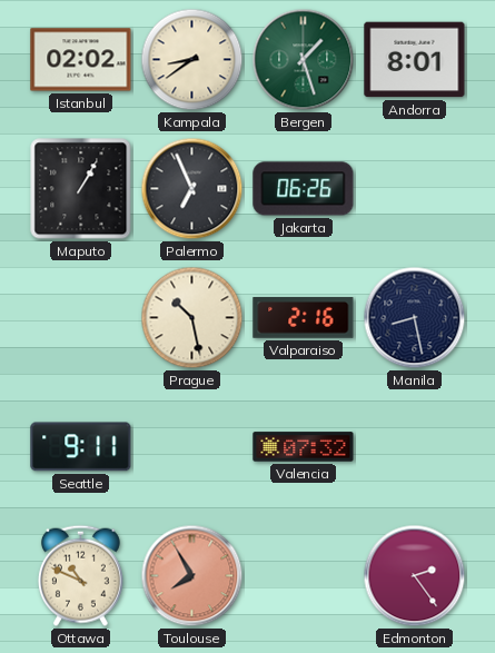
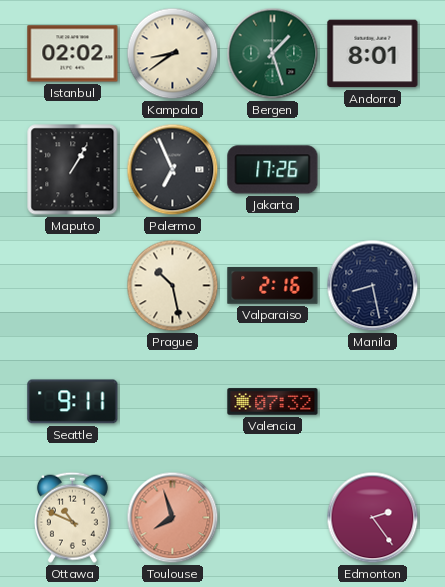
Jakarta: 06:26 -> 17:26
Toulouse: 7:55 -> 7:57
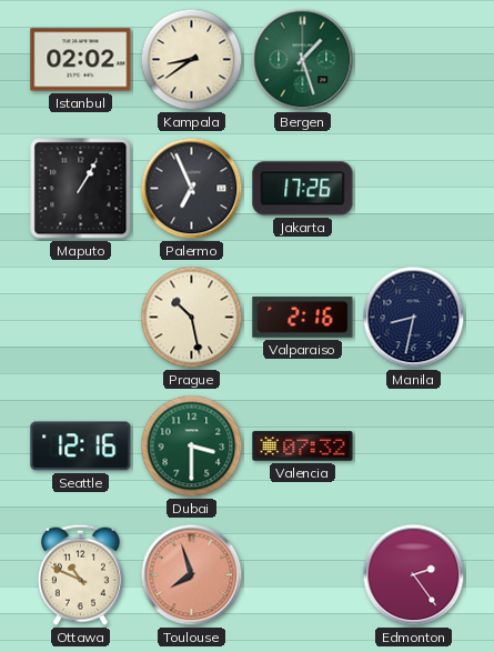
Andorra: 8:01 -> none
Manila: 8:28 -> 8:32
Seattle: 9:11 -> 12:16
Dubai: none -> 3:30
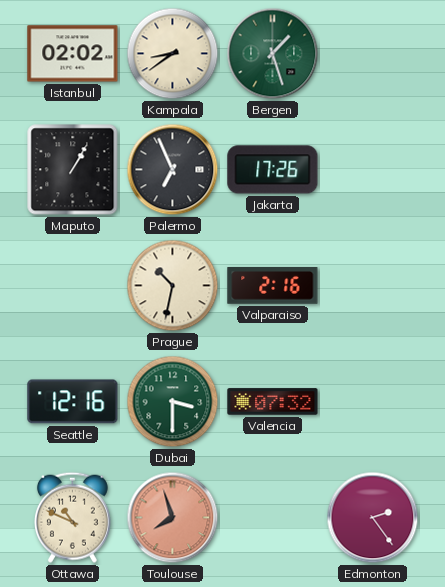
Prague: 10:28 -> 10:32
Manila: 8:32 -> none
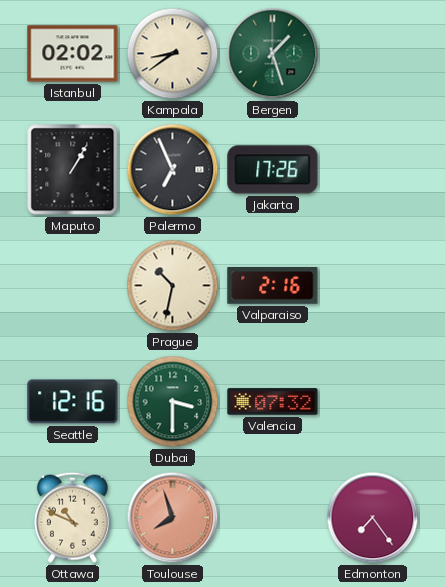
Edmonton: 2:24 -> 7:24
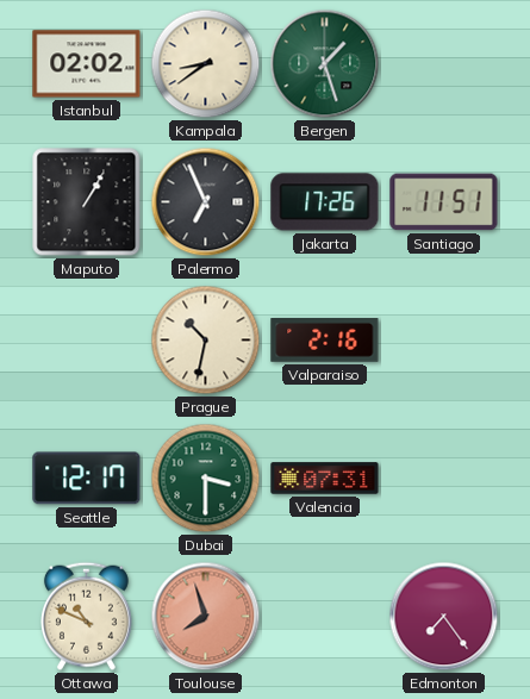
Santiago: none -> 11:51
Seattle: 12:16 -> 12:17
Valencia: 07:32 -> 07:31
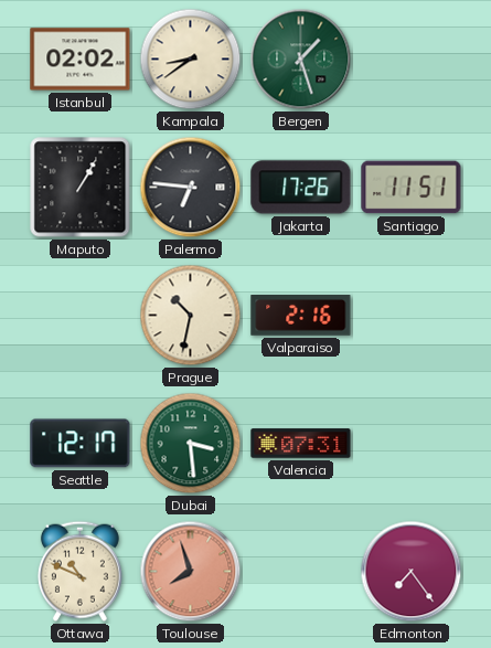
Palermo: 6:56 -> 6:46
Dubai: 3:30 -> 3:29
